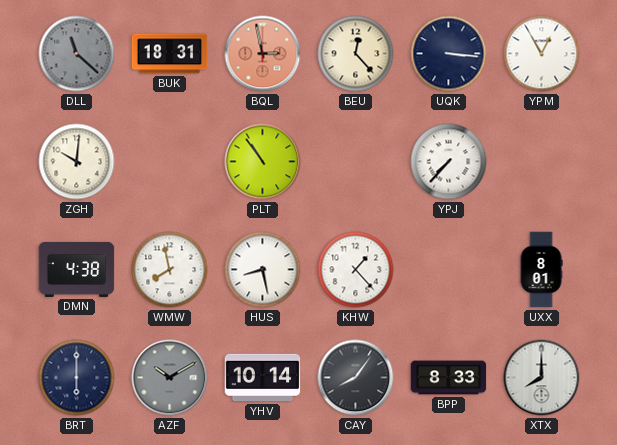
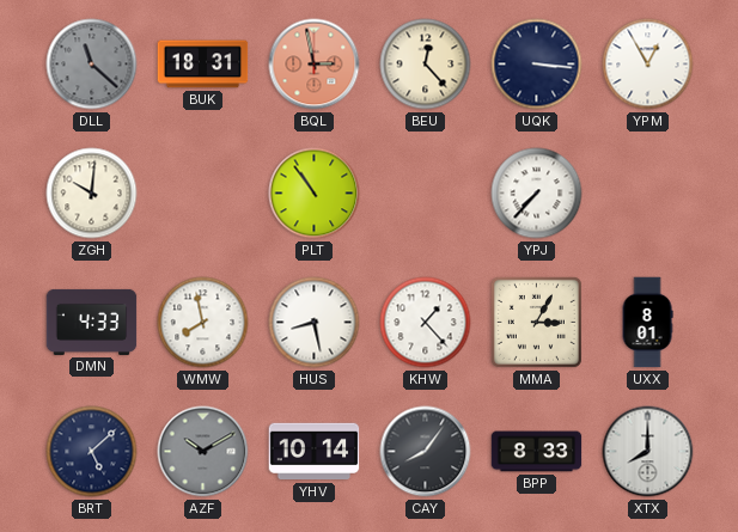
DMN: 4:38 -> 4:33
MMA: none -> 3:05
BRT: 6:00 -> 5:08
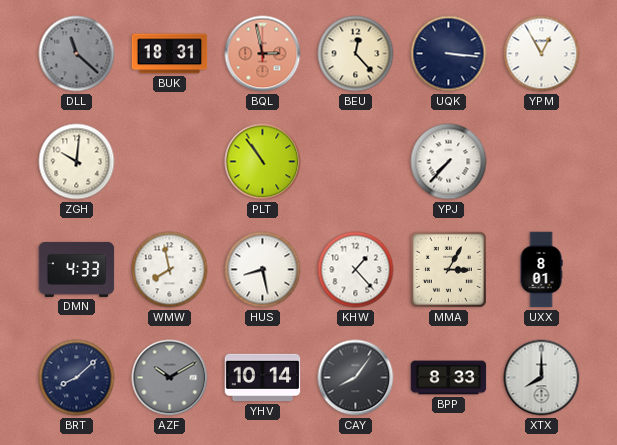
BRT: 5:08 -> 8:08
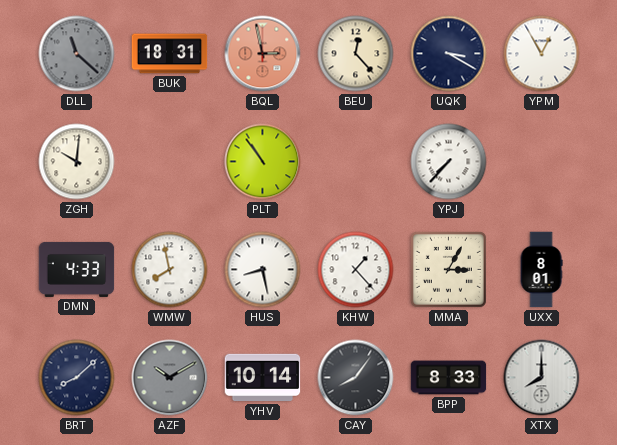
UQK: 3:16 -> 3:20
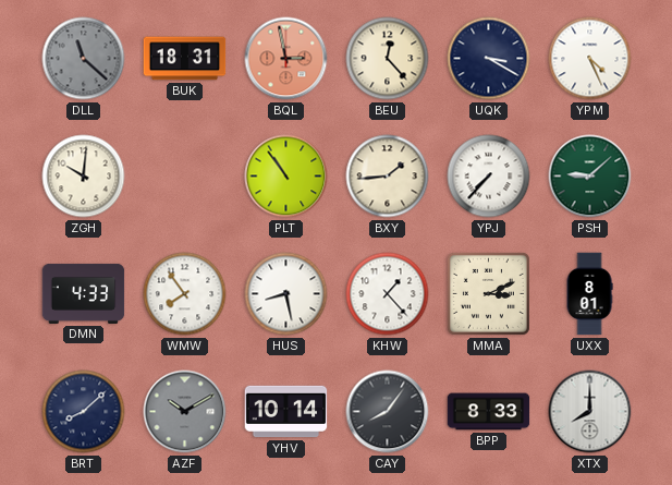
YPM: 12:55 -> 4:26
BXY: none -> 1:44
PSH: none -> 9:08
WMW: 7:58 -> 7:54
MMA: 3:05 -> 3:11
